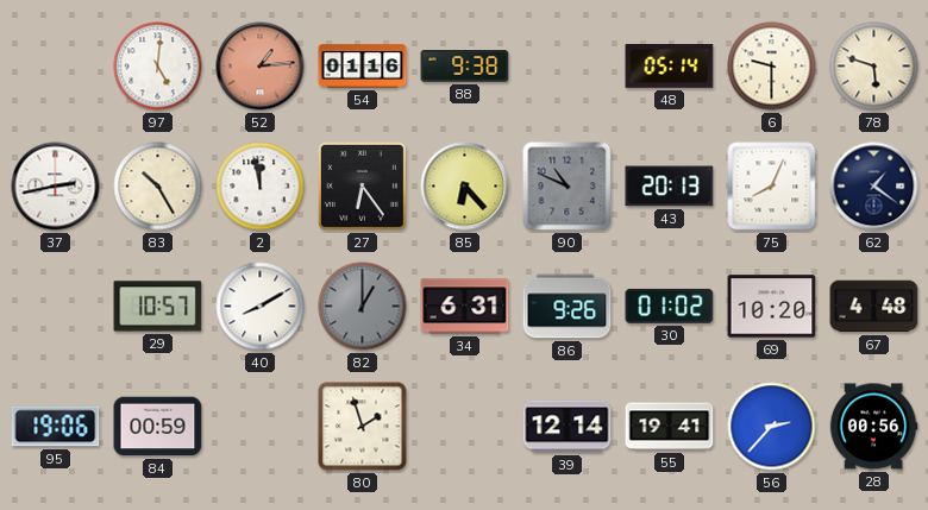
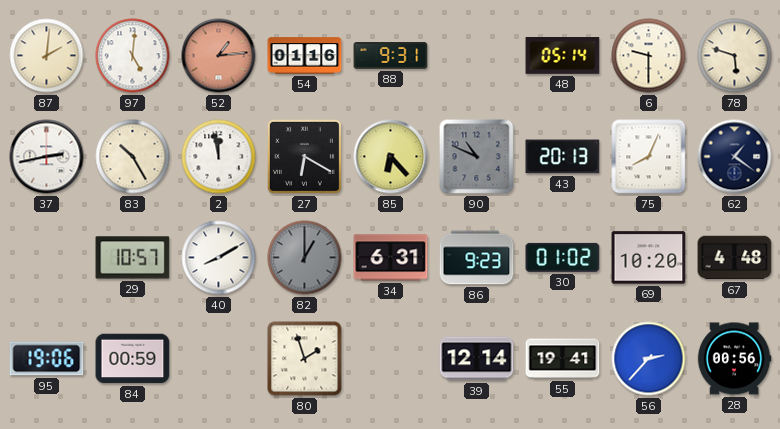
87: none -> 2:01
88: 9:38 -> 9:31
27: 6:24 -> 6:20
86: 9:26 -> 9:23
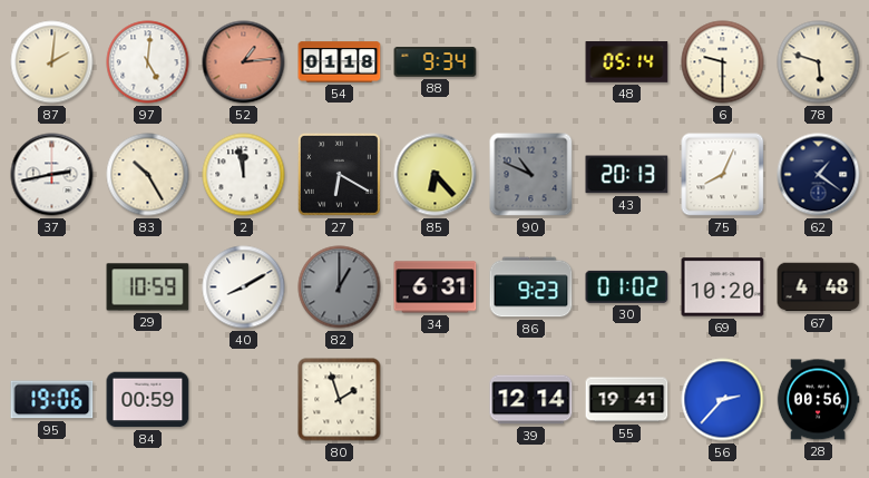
54: 01:16 -> 01:18
88: 9:31 -> 9:34
29: 10:57 -> 10:59
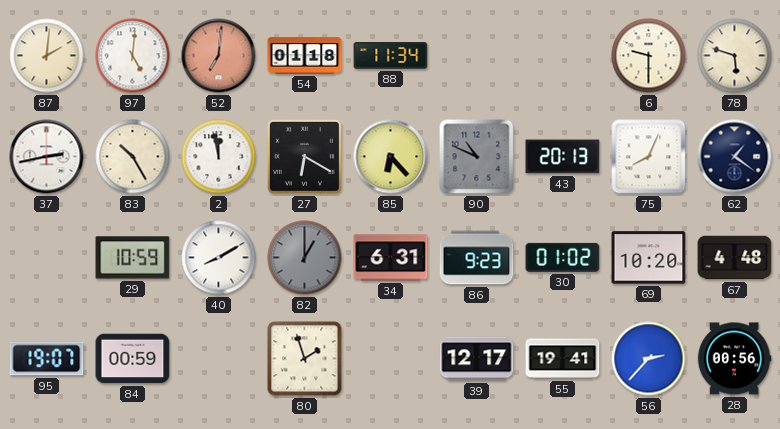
52: 1:14 -> 7:01
88: 9:34 -> 11:34
48: 05:14 -> none
95: 19:06 -> 19:07
39: 12:14 -> 12:17
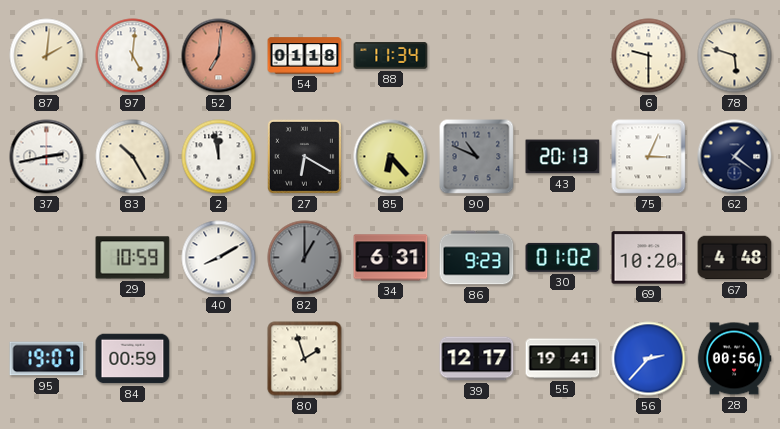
75: 8:04 -> 3:04
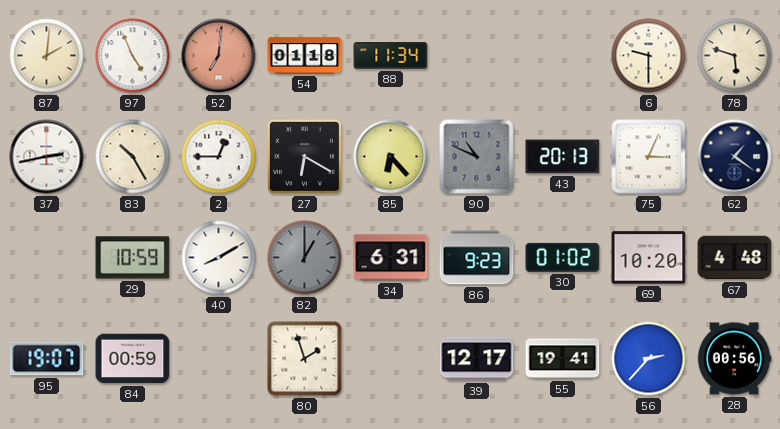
97: 5:01 -> 4:56
2: 11:58 -> 12:45
